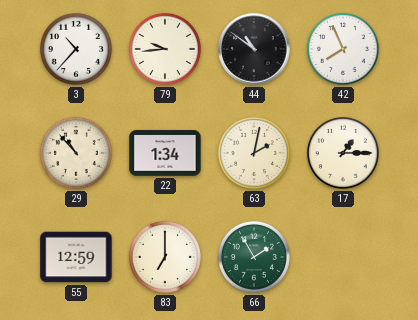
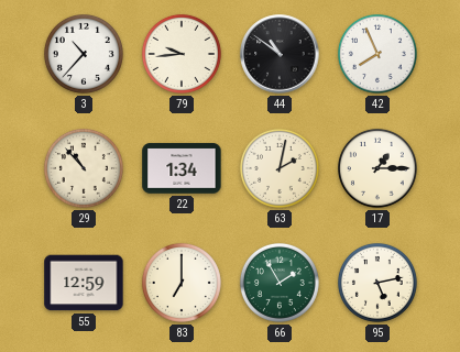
95: none -> 5:13
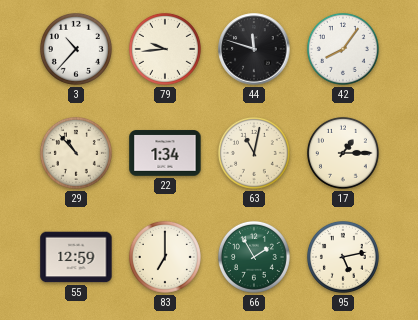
44: 10:51 -> 11:48
42: 7:56 -> 8:06
63: 2:02 -> 11:02
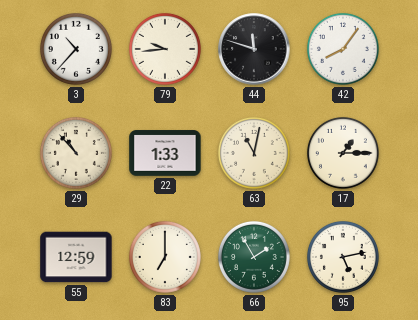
22: 1:34 -> 1:33
